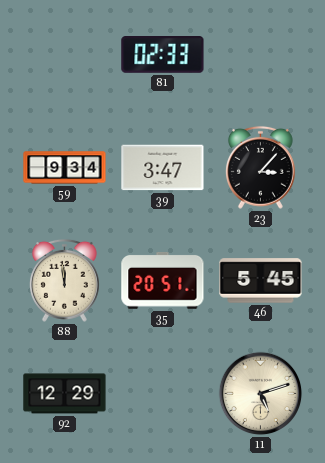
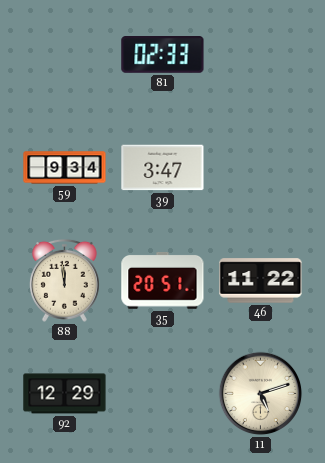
23: 3:07 -> none
46: 5:45 -> 11:22
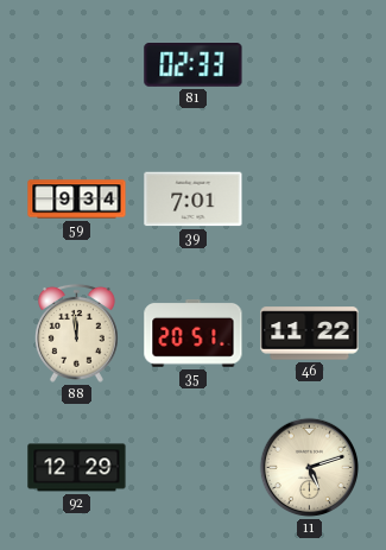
39: 3:47 -> 7:01
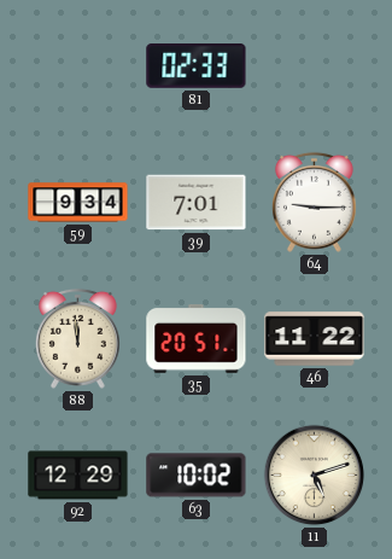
64: none -> 9:15
63: none -> 10:02
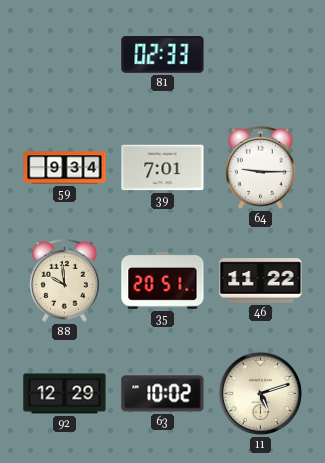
88: 11:59 -> 9:59
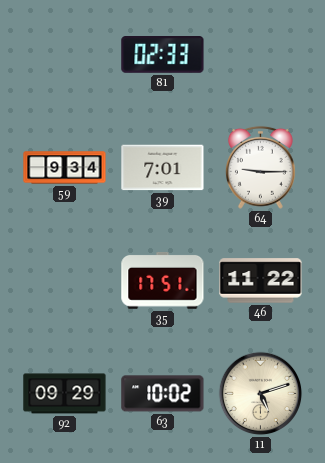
88: 9:59 -> none
35: 20:51 -> 17:51
92: 12:29 -> 09:29
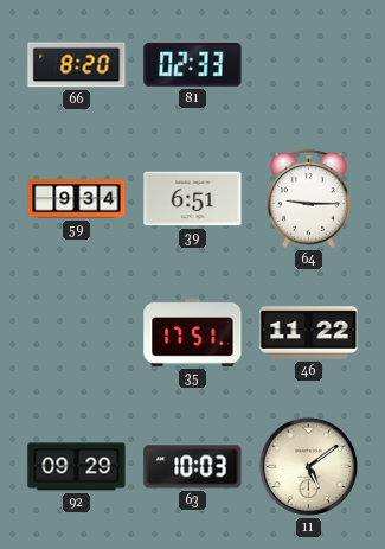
66: none -> 8:20
39: 7:01 -> 6:51
63: 10:02 -> 10:03
11: 5:12 -> 5:09
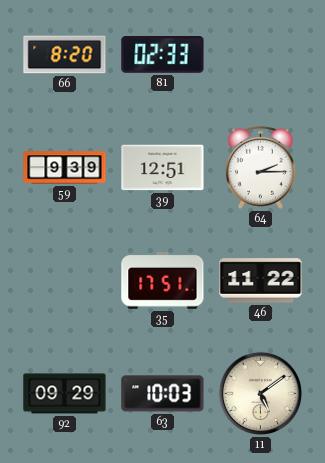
59: 9:34 -> 9:39
39: 6:51 -> 12:51
64: 9:15 -> 2:15
